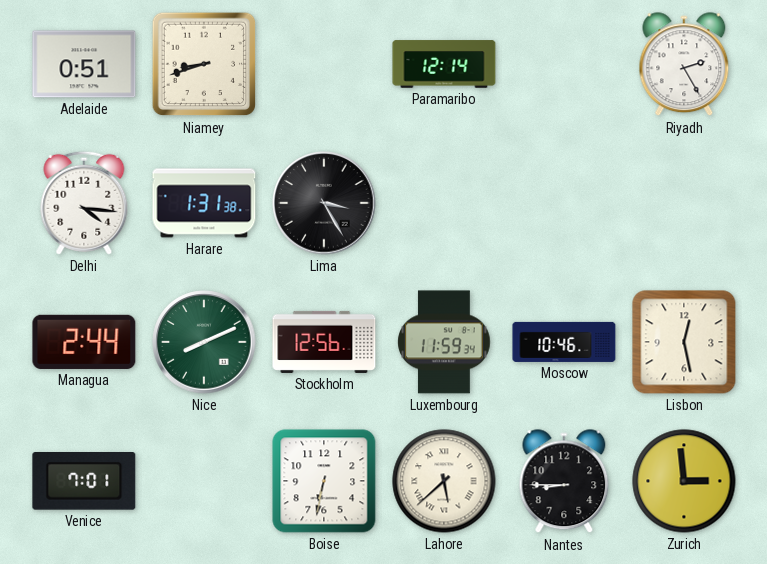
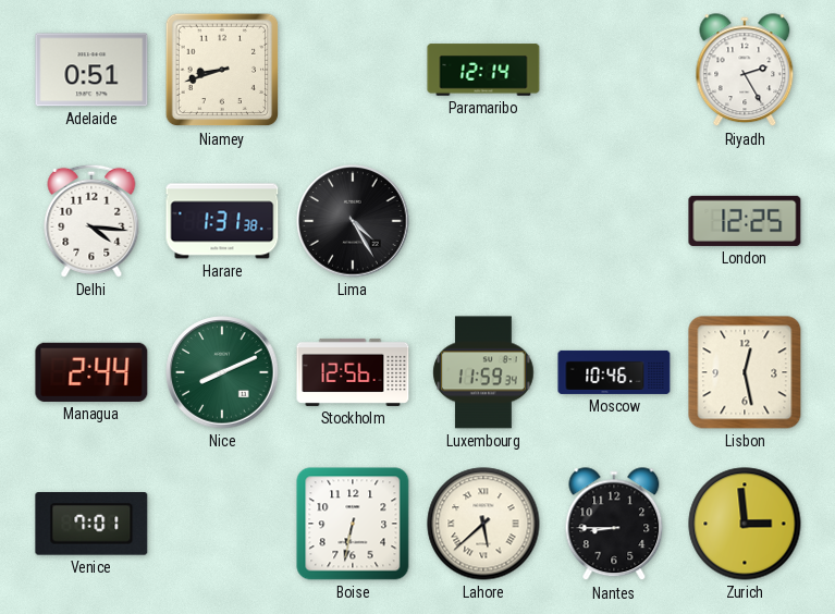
Lima: 3:25 -> 4:25
London: none -> 12:25
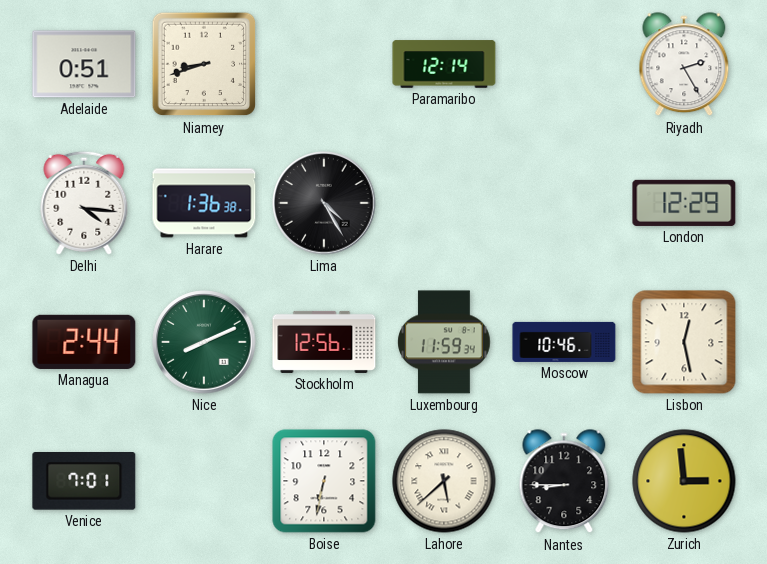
Harare: 1:31 -> 1:36
London: 12:25 -> 12:29
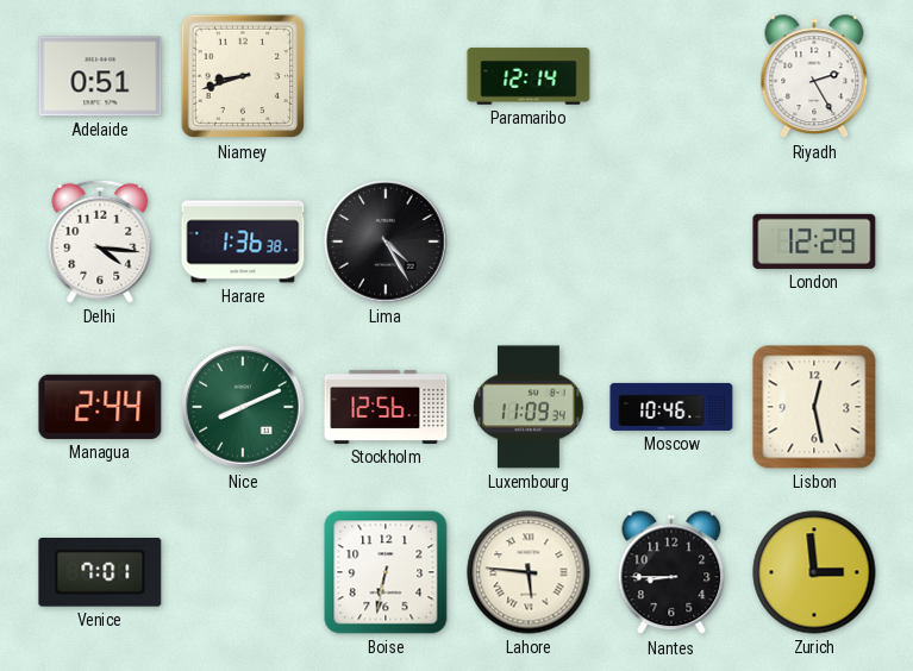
Luxembourg: 11:59 -> 11:09
Lahore: 5:38 -> 5:46
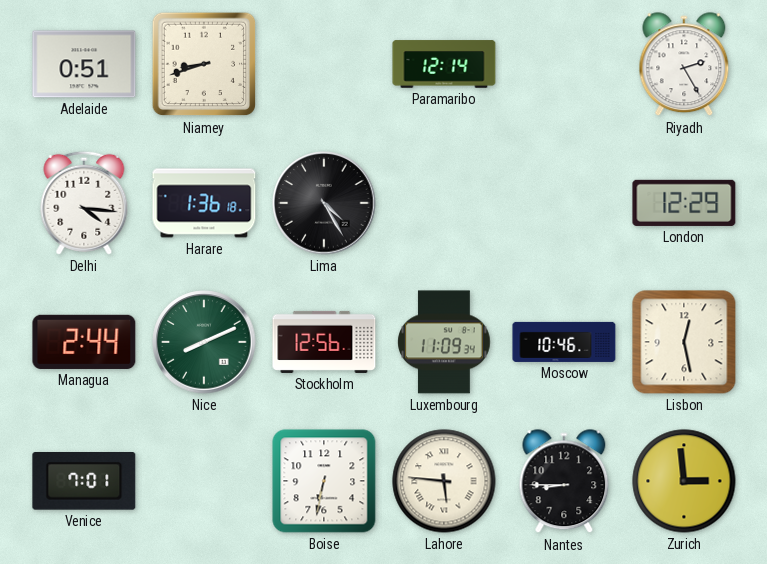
Harare: 1:36:38 -> 1:36:18
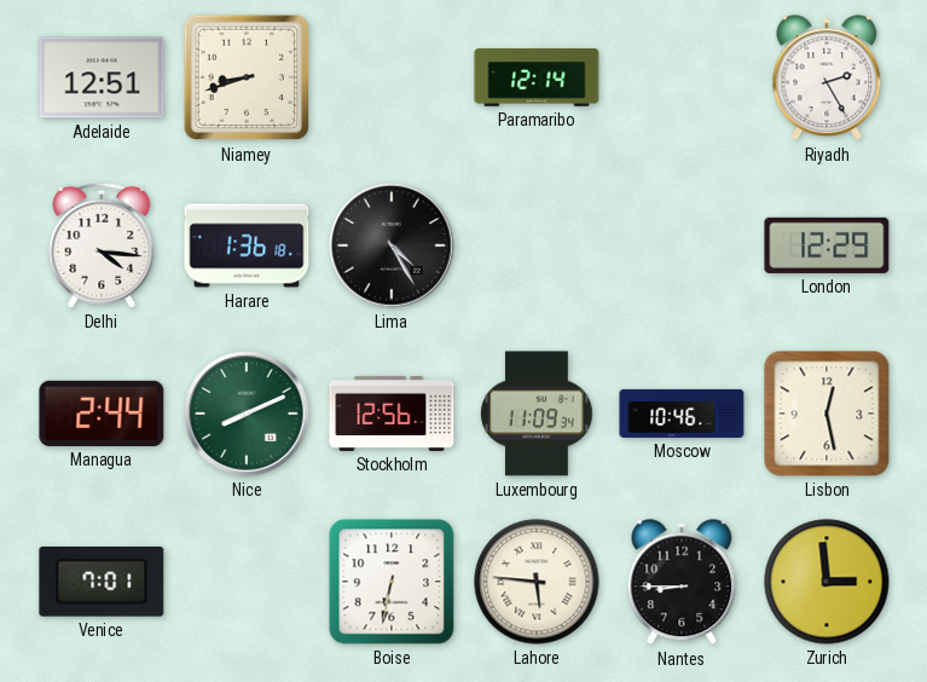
Adelaide: 0:51 -> 12:51
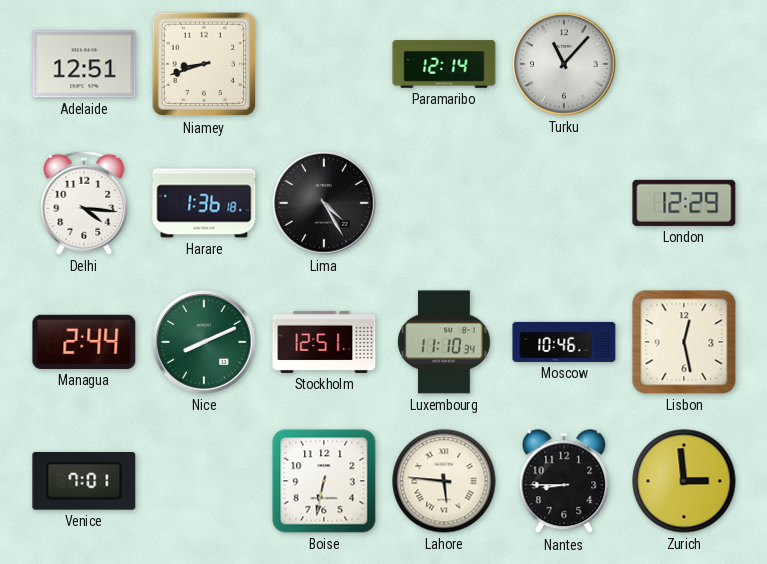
Turku: none -> 11:07
Riyadh: 2:25 -> none
Stockholm: 12:56 -> 12:51
Luxembourg: 11:09 -> 11:10
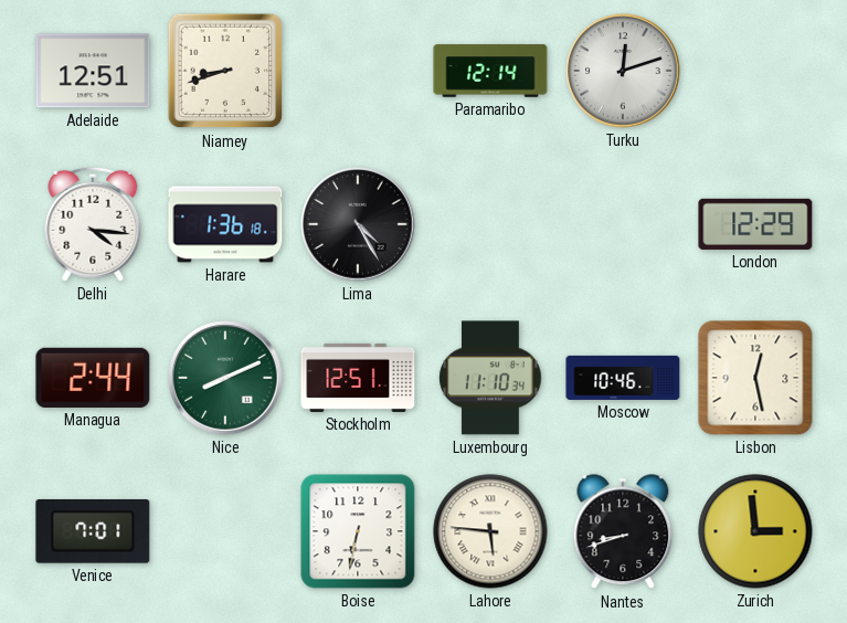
Turku: 11:07 -> 12:12
Nantes: 8:45 -> 8:42
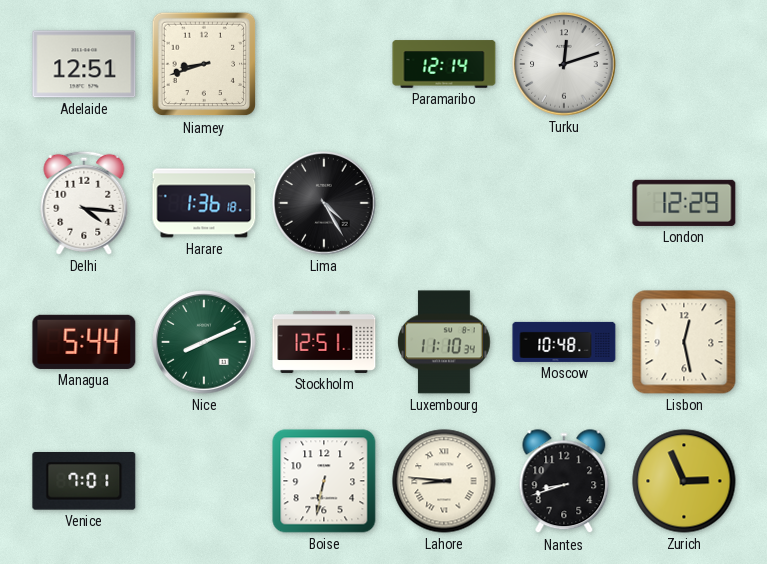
Managua: 2:44 -> 5:44
Moscow: 10:46 -> 10:48
Lahore: 5:46 -> 8:46
Zurich: 2:59 -> 2:56
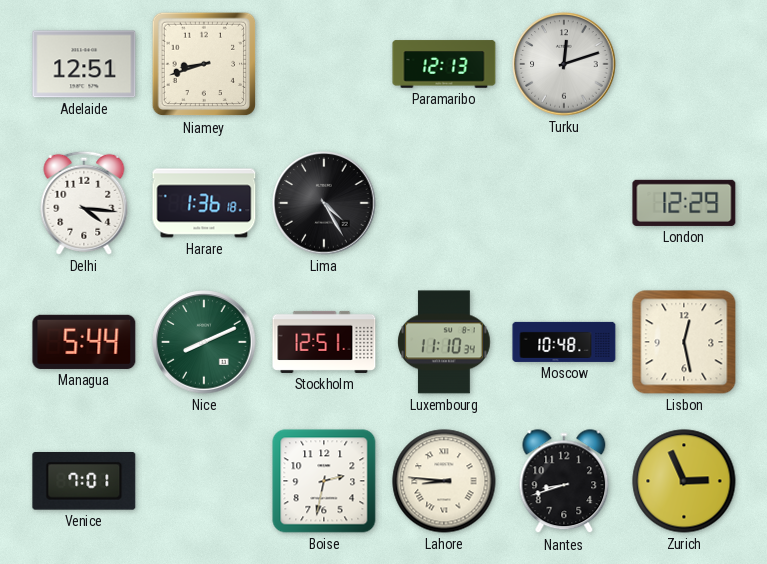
Paramaribo: 12:14 -> 12:13
Boise: 6:32 -> 2:32
